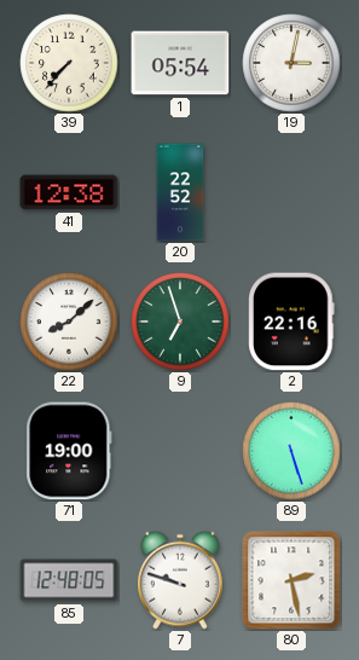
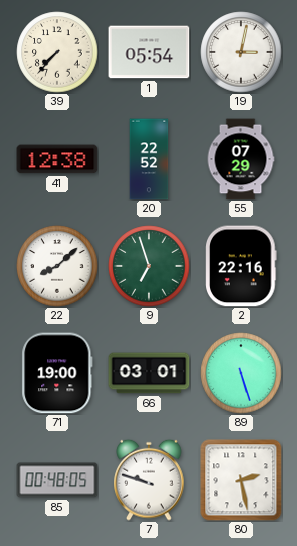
55: none -> 07:29
66: none -> 03:01
85: 12:48 -> 00:48
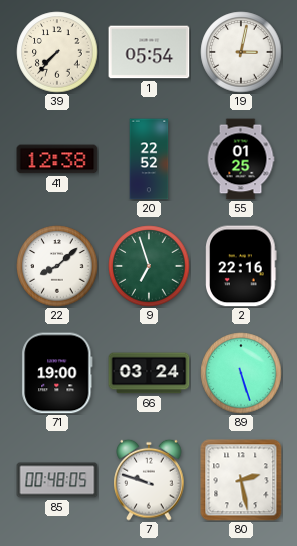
55: 07:29 -> 01:25
66: 03:01 -> 03:24
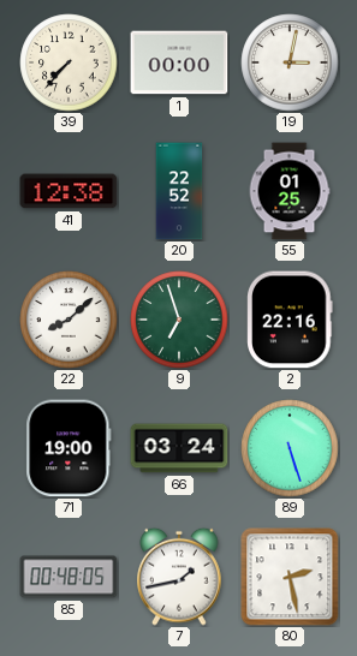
1: 05:54 -> 00:00
7: 9:48 -> 1:43
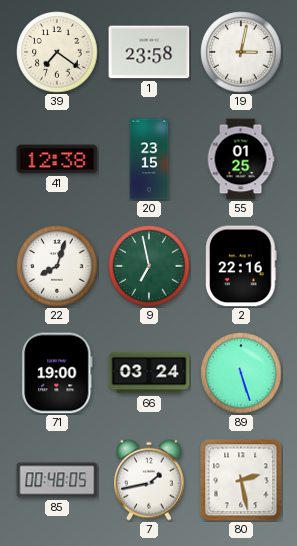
39: 7:37 -> 7:21
1: 00:00 -> 23:58
20: 22:52 -> 23:15
22: 8:08 -> 8:03
9: 6:57 -> 6:58
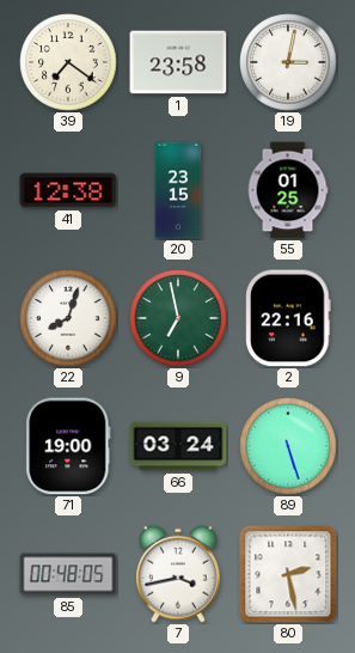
7: 1:43 -> 3:43
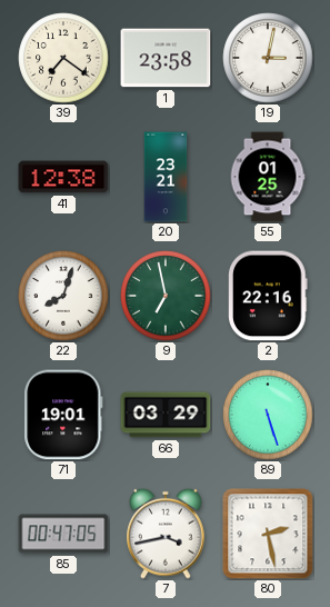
20: 23:15 -> 23:21
71: 19:00 -> 19:01
66: 03:24 -> 03:29
85: 00:48 -> 00:47
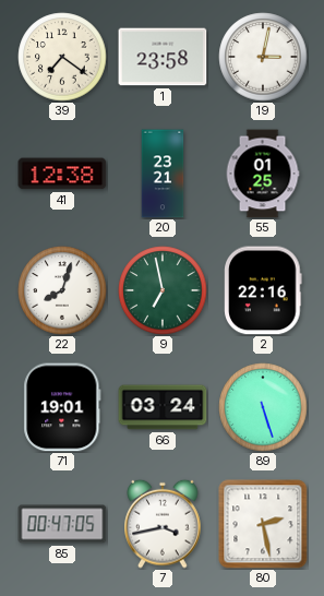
66: 03:29 -> 03:24
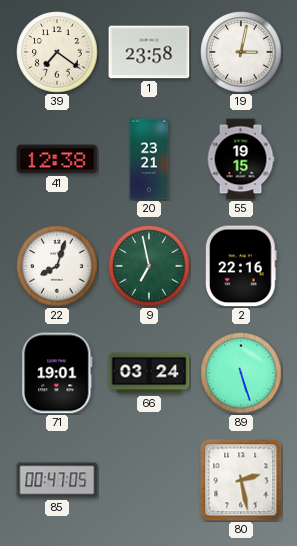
55: 01:25 -> 19:15
7: 3:43 -> none
